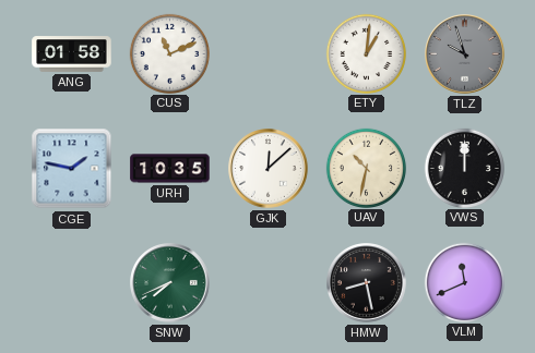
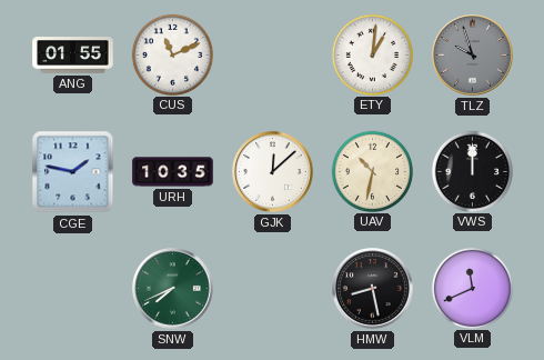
ANG: 01:58 -> 01:55
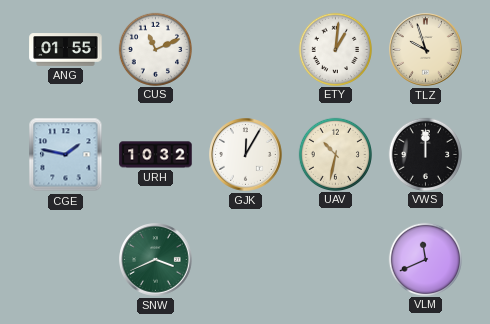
TLZ dial: grey -> cream
URH: 10:35 -> 10:32
GJK: 12:08 -> 12:05
SNW: 7:41 -> 3:41
HMW: 8:28 -> none
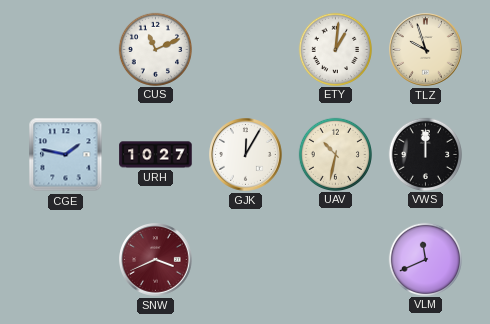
ANG: 01:55 -> none
URH: 10:32 -> 10:27
SNW dial: green -> burgundy
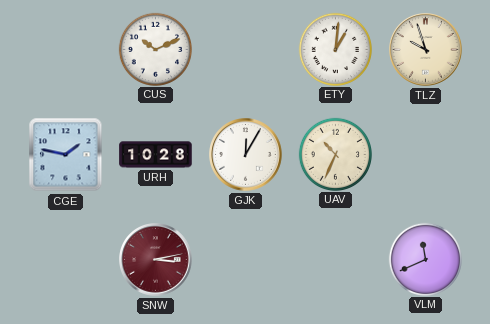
CUS: 11:11 -> 10:11
URH: 10:27 -> 10:28
UAV: 10:32 -> 10:34
VWS: 12:00 -> none
SNW: 3:41 -> 3:13
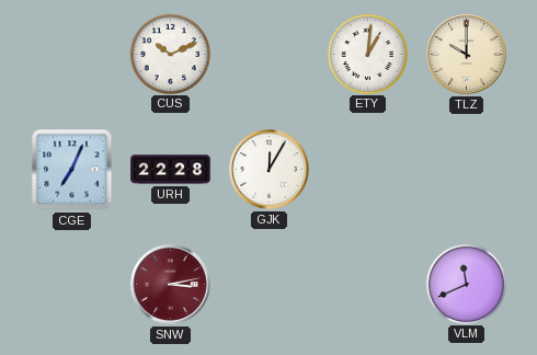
TLZ: 9:57 -> 10:00
CGE: 1:47 -> 7:04
URH: 10:28 -> 22:28
UAV: 10:34 -> none
